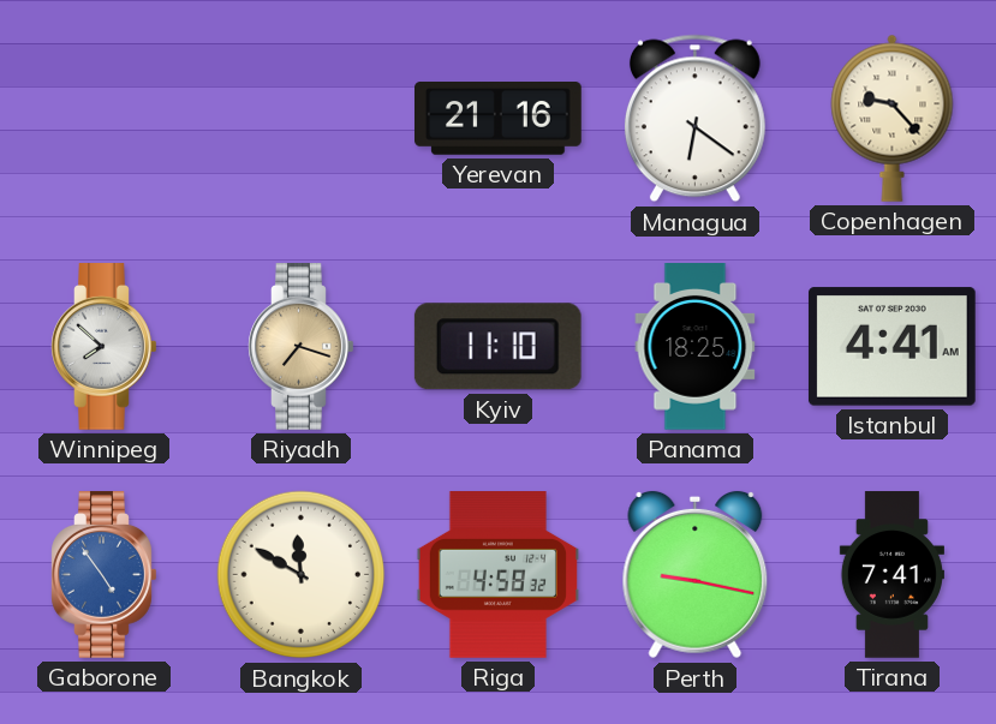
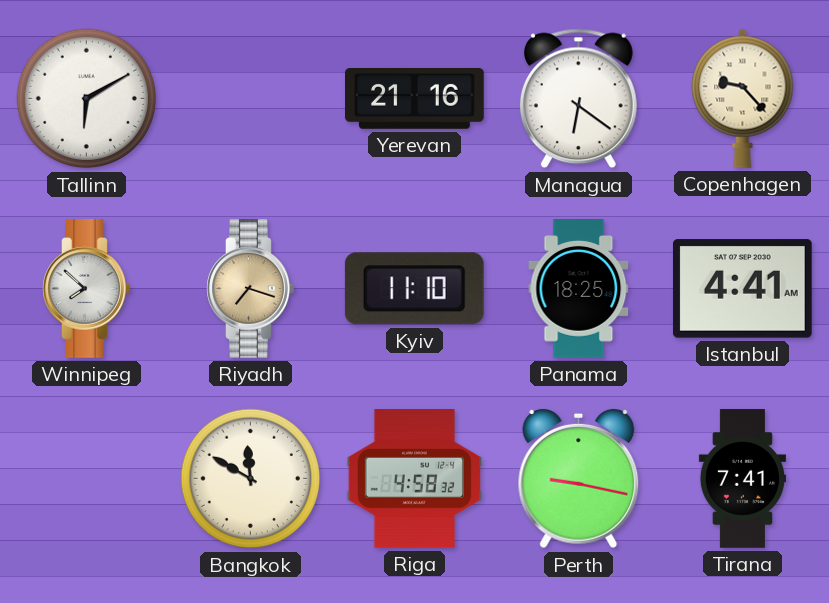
Tallinn: none -> 6:10
Gaborone: 4:54 -> none
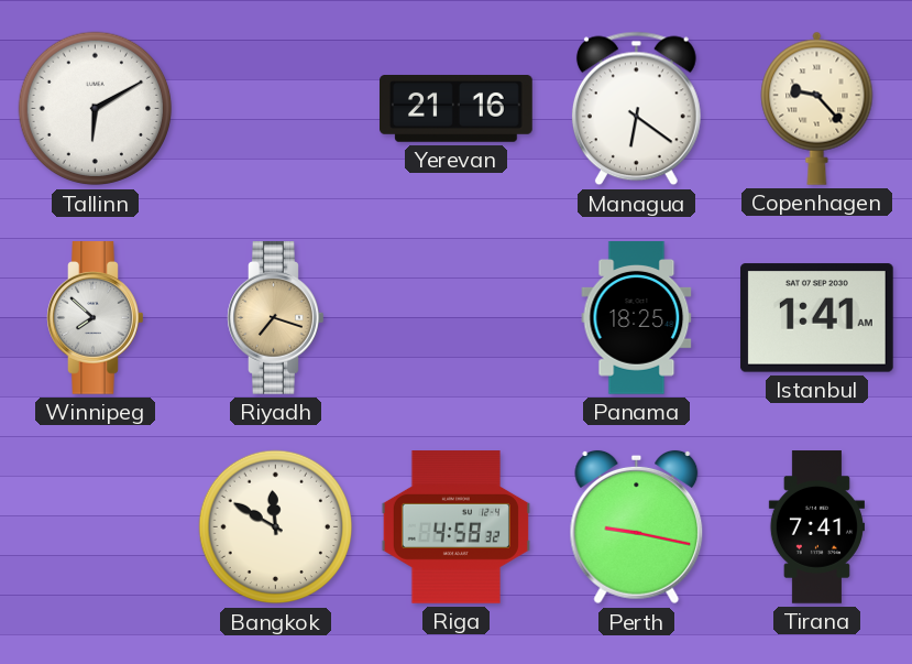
Kyiv: 11:10 -> none
Istanbul: 4:41 -> 1:41
